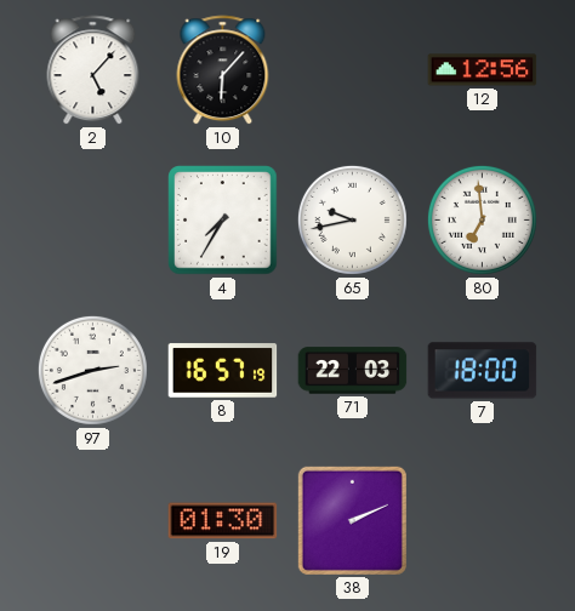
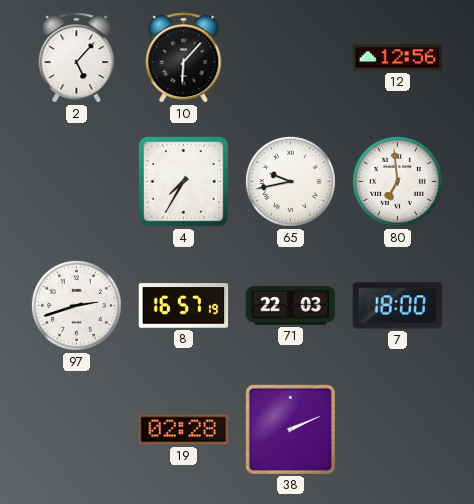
19: 01:30 -> 02:28
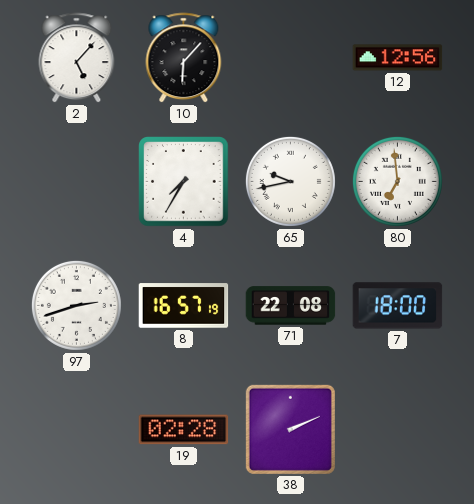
71: 22:03 -> 22:08
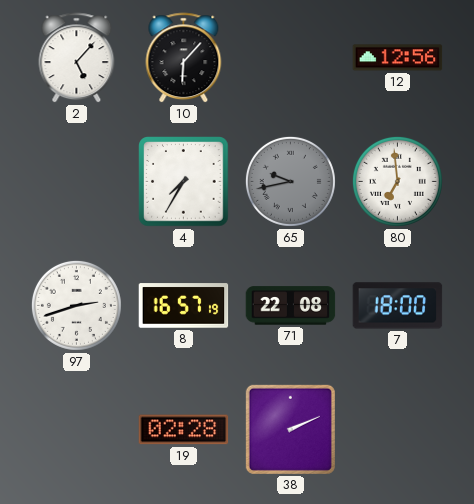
65 dial: white -> grey
